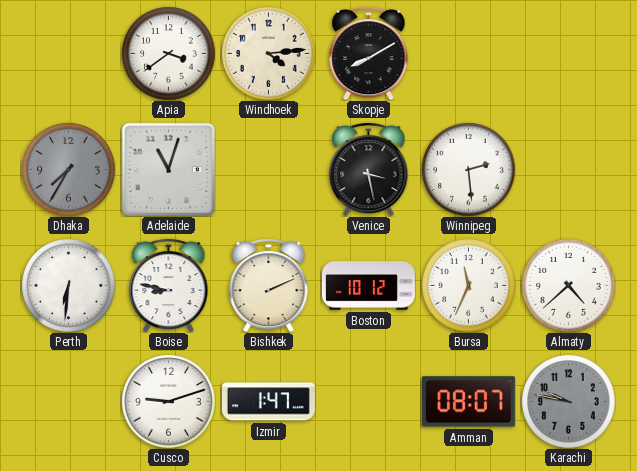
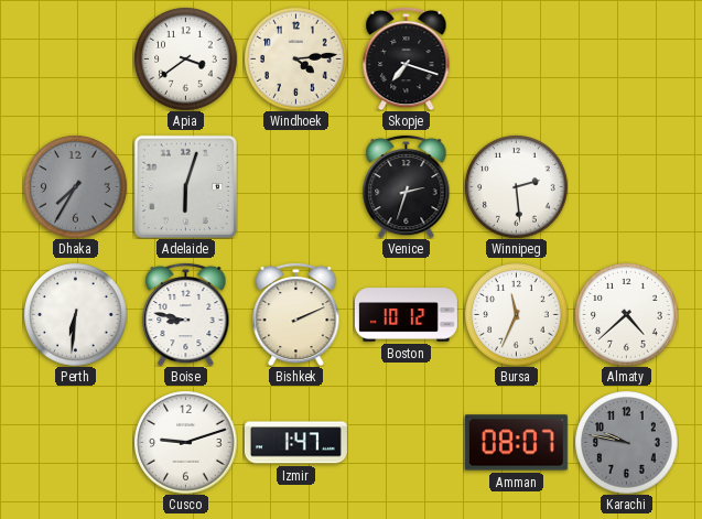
Skopje: 8:10 -> 7:18
Adelaide: 11:03 -> 6:03
Venice: 3:28 -> 2:33
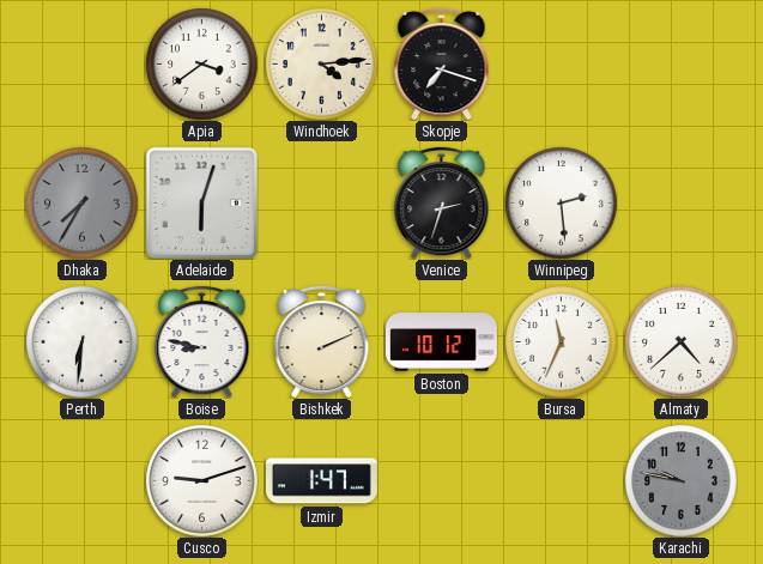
Amman: 08:07 -> none
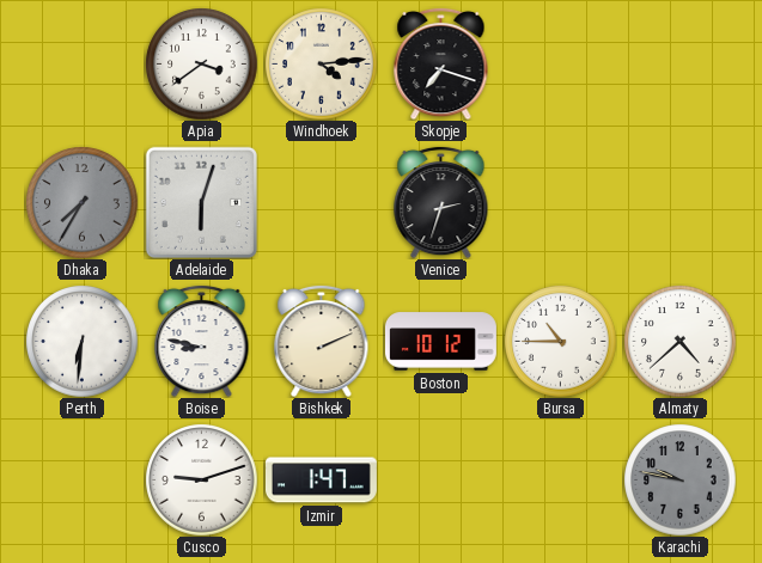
Winnipeg: 2:29 -> none
Bursa: 11:34 -> 10:45
